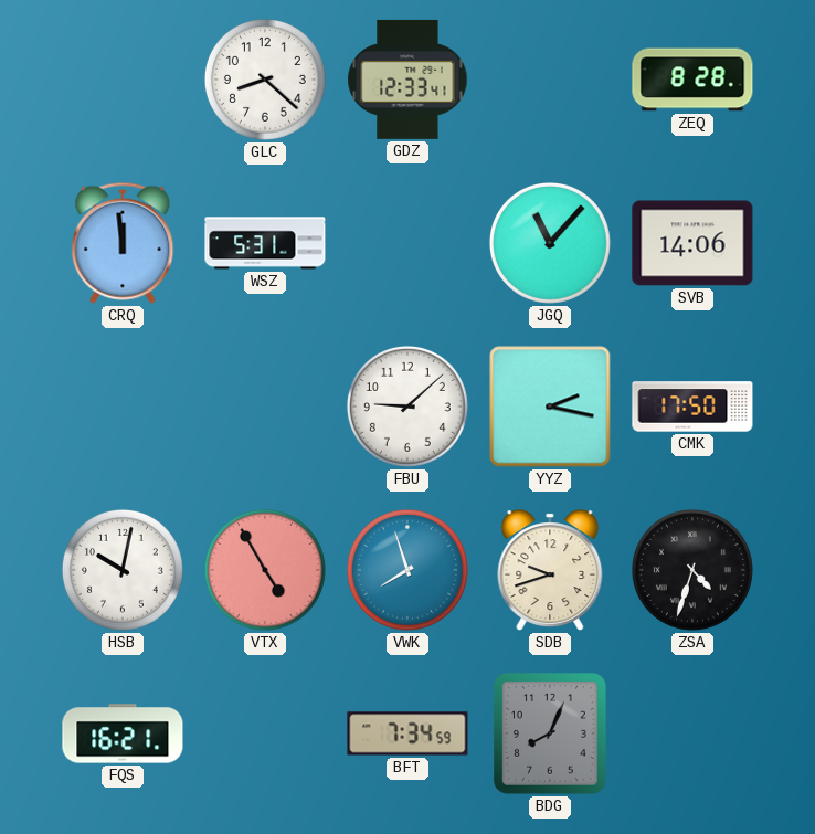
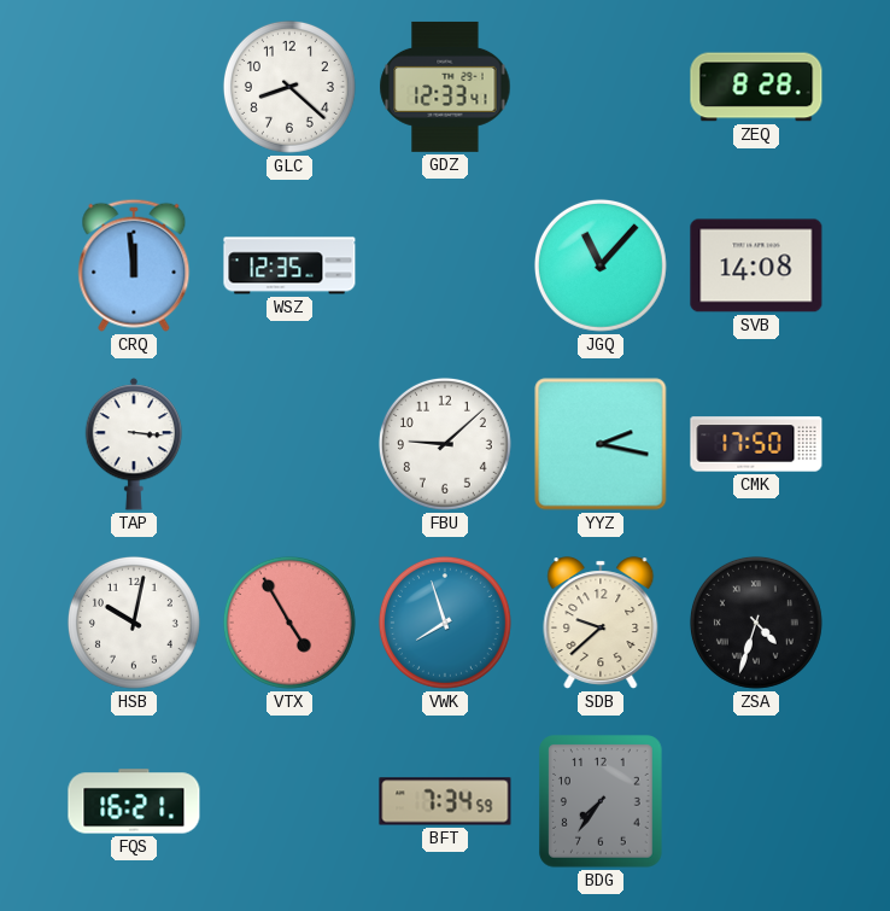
WSZ: 5:31 -> 12:35
SVB: 14:06 -> 14:08
TAP: none -> 3:16
SDB: 9:42 -> 9:38
BDG: 8:04 -> 7:36
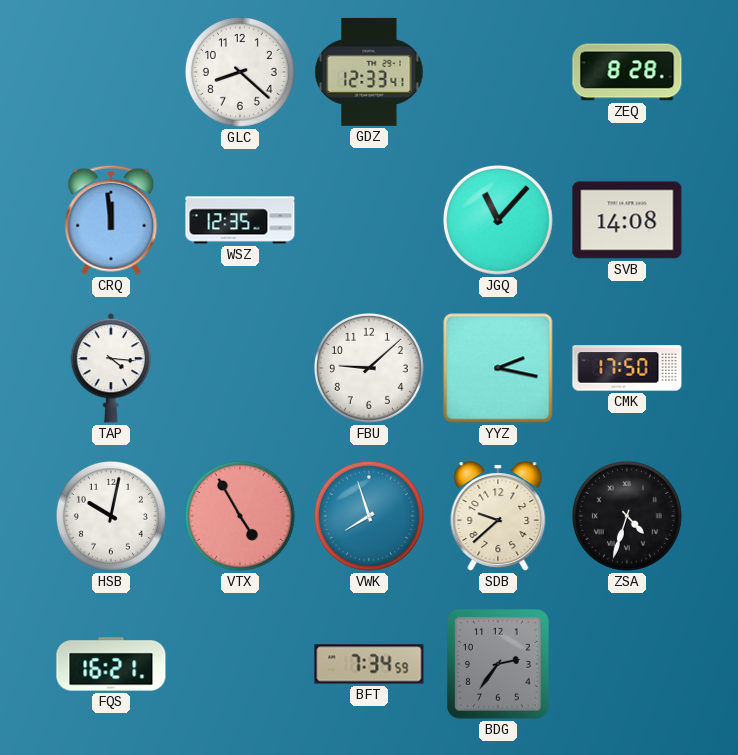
TAP: 3:16 -> 4:16
BDG: 7:36 -> 2:36
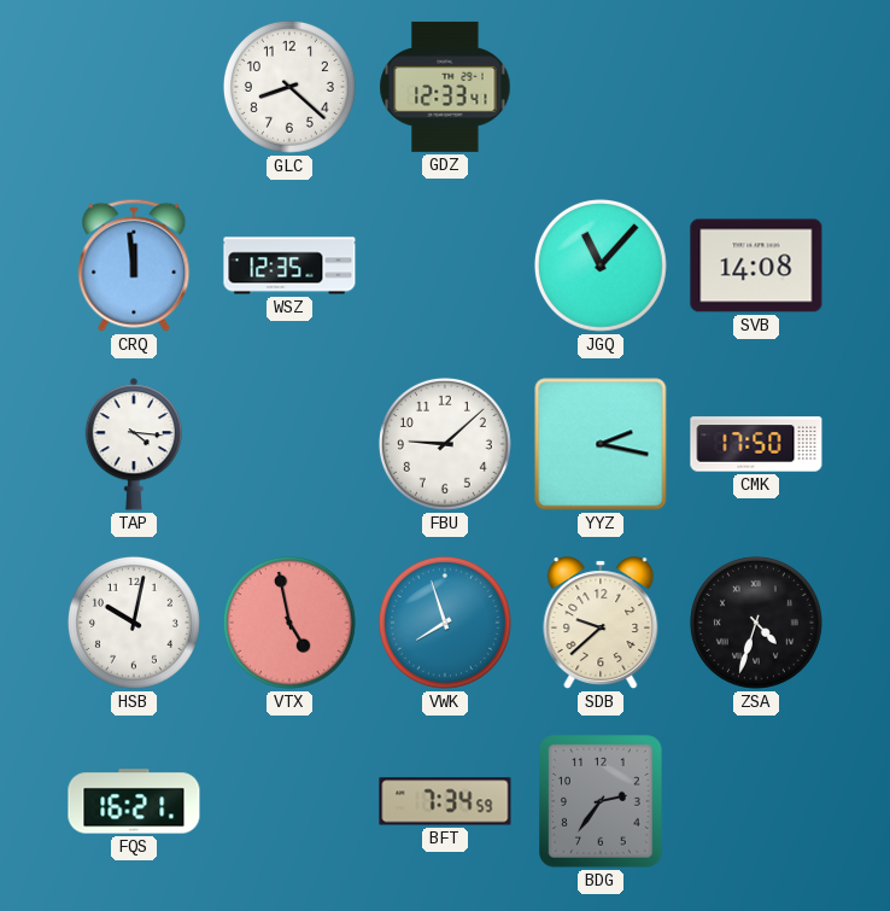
ZEQ: 8:28 -> none
VTX: 4:55 -> 4:58
